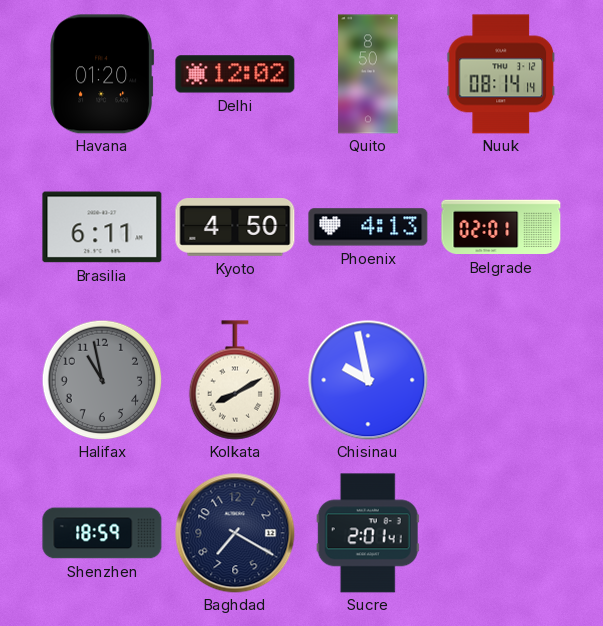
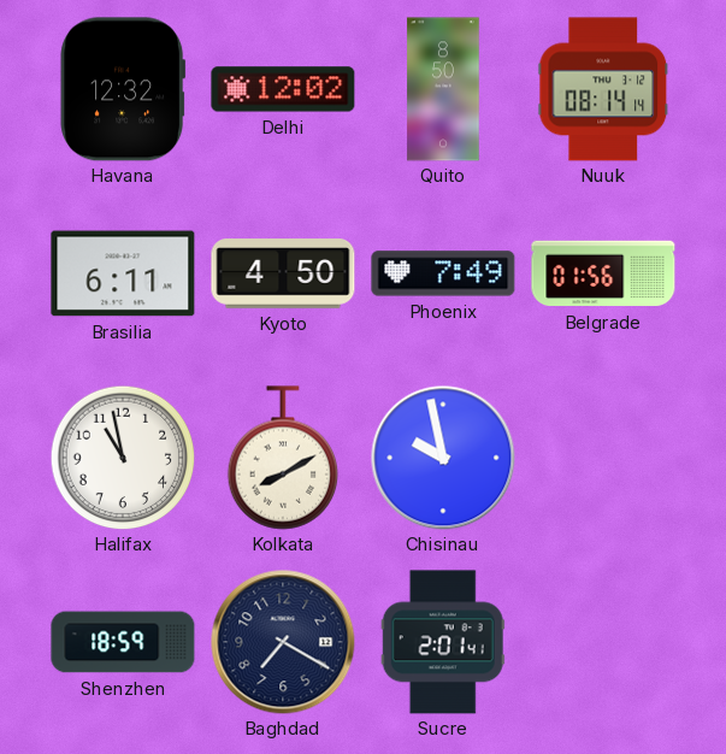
Havana: 01:20 -> 12:32
Phoenix: 4:13 -> 7:49
Belgrade: 02:01 -> 01:56
Halifax dial: grey -> white
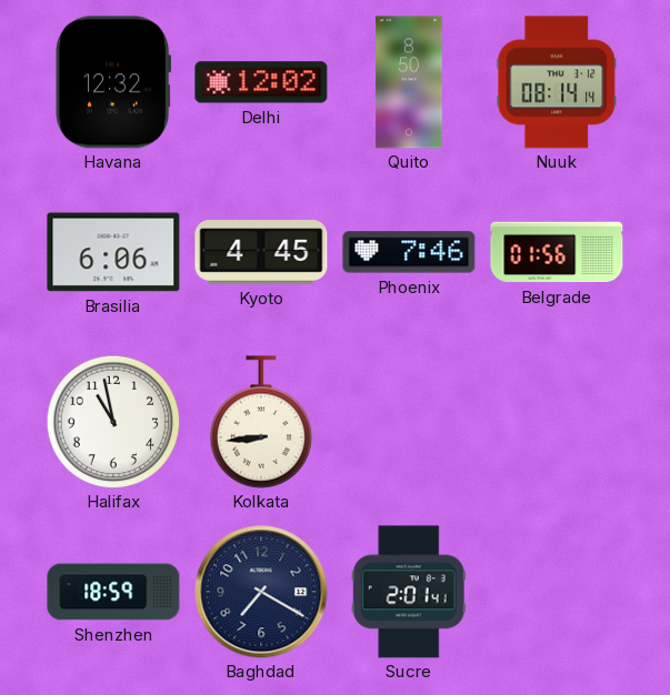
Brasilia: 6:11 -> 6:06
Kyoto: 4:50 -> 4:45
Phoenix: 7:49 -> 7:46
Kolkata: 8:10 -> 8:44
Chisinau: 9:58 -> none
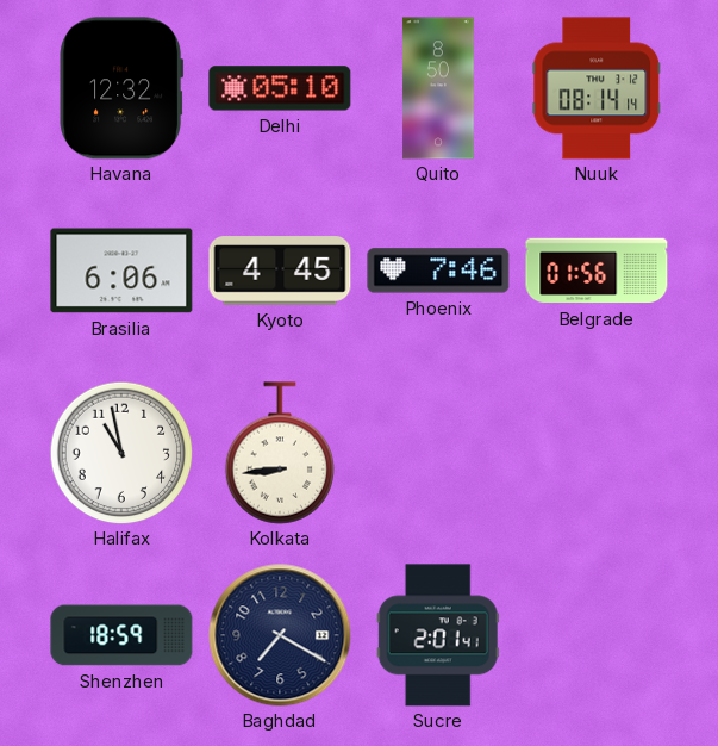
Delhi: 12:02 -> 05:10
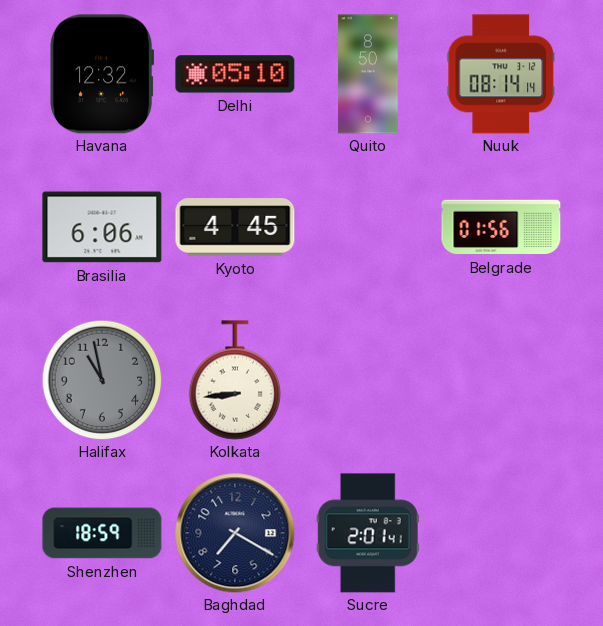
Phoenix: 7:46 -> none
Halifax dial: white -> grey
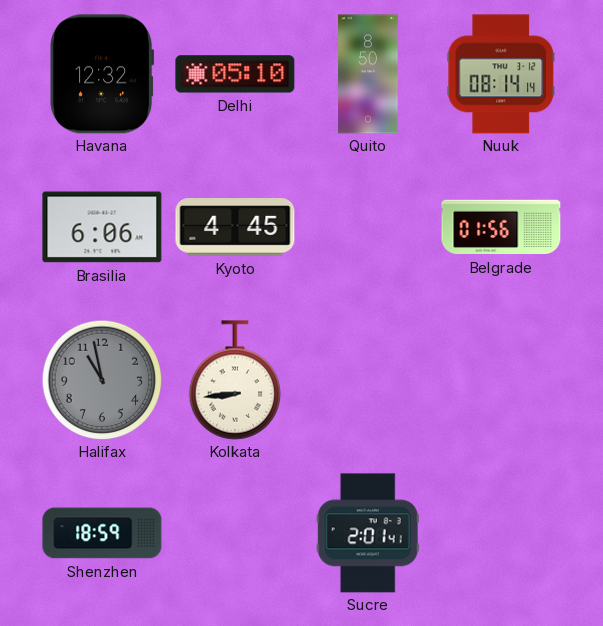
Baghdad: 7:20 -> none
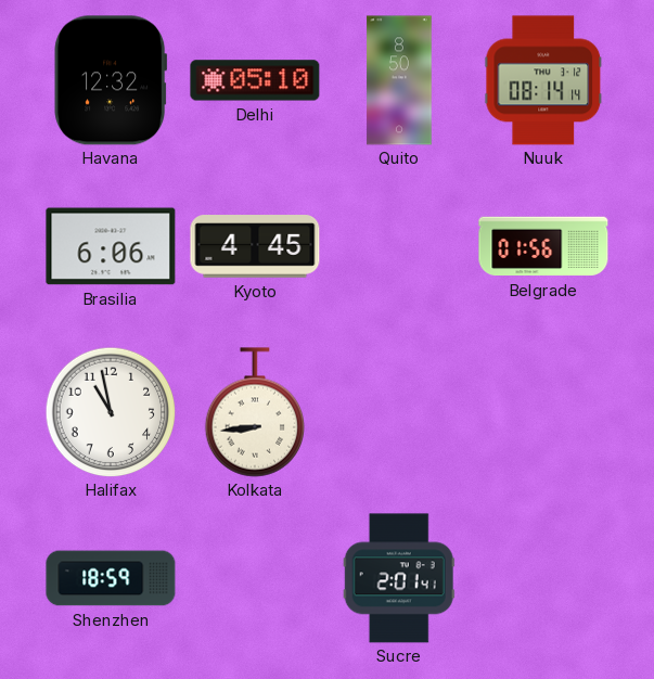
Halifax dial: grey -> white
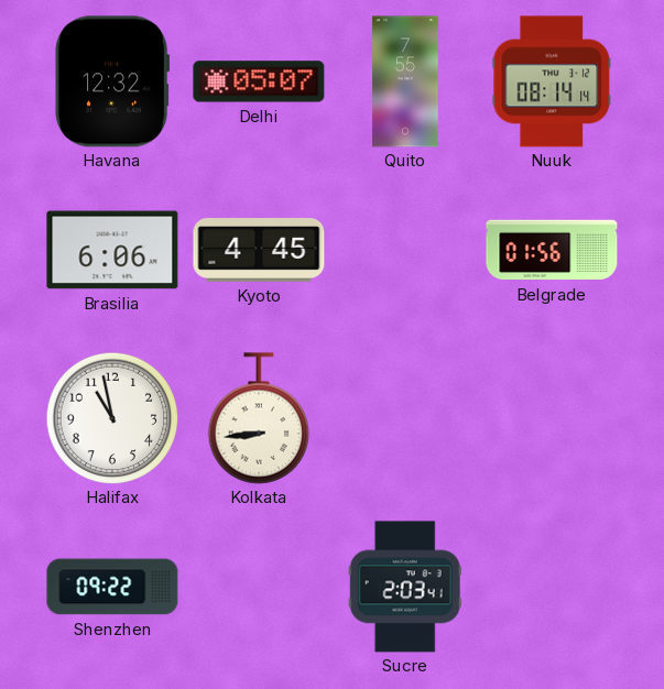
Delhi: 05:10 -> 05:07
Quito: 8:50 -> 7:55
Shenzhen: 18:59 -> 09:22
Sucre: 2:01 -> 2:03
